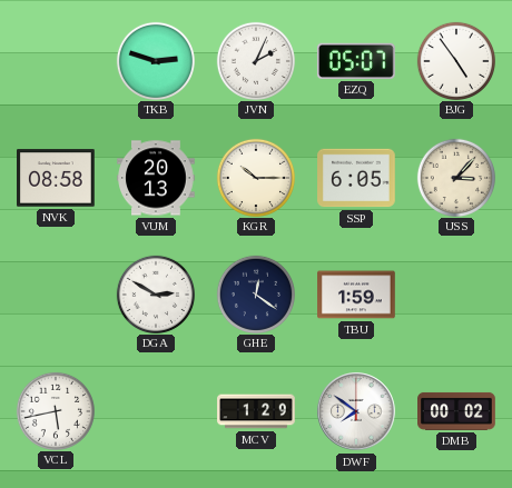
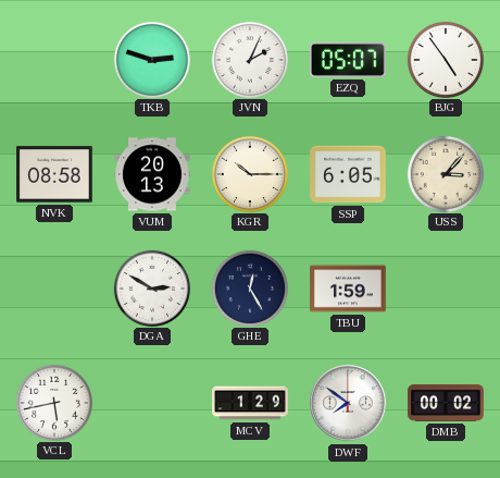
GHE: 12:21 -> 12:25
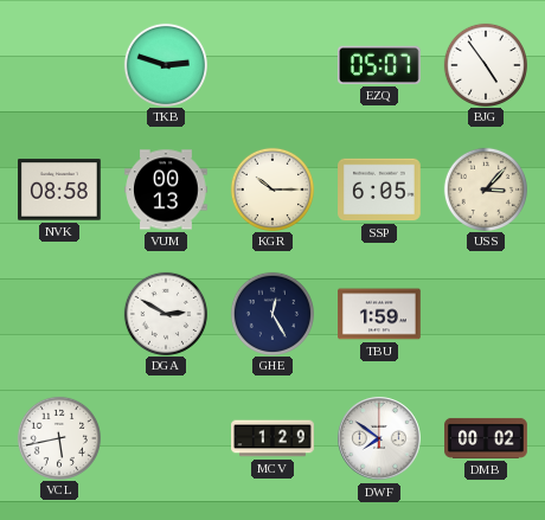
JVN: 2:04 -> none
VUM: 20:13 -> 00:13
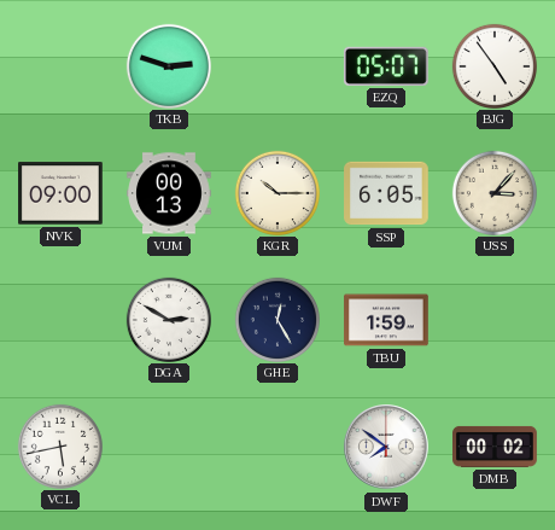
NVK: 08:58 -> 09:00
MCV: 1:29 -> none
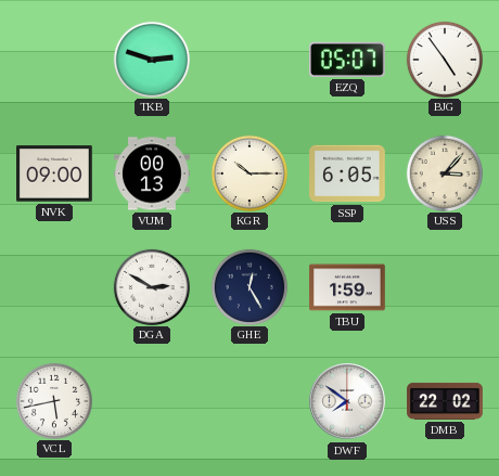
DMB: 00:02 -> 22:02
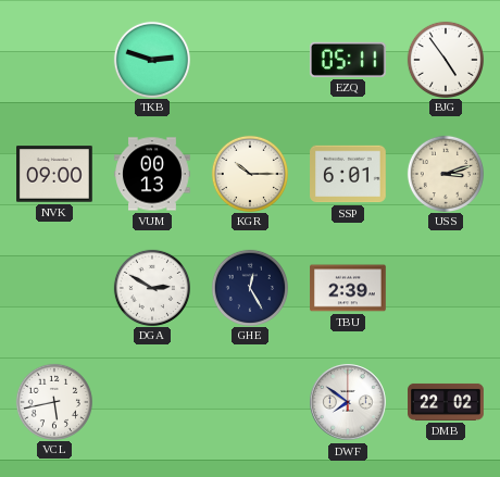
EZQ: 05:07 -> 05:11
SSP: 6:05 -> 6:01
USS: 3:07 -> 3:12
TBU: 1:59 -> 2:39
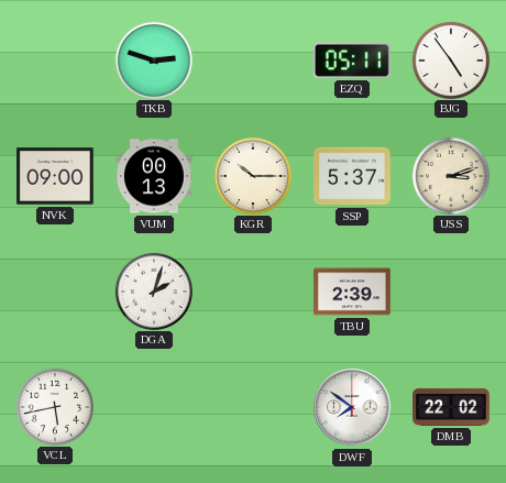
SSP: 6:01 -> 5:37
DGA: 2:50 -> 2:03
GHE: 12:25 -> none
